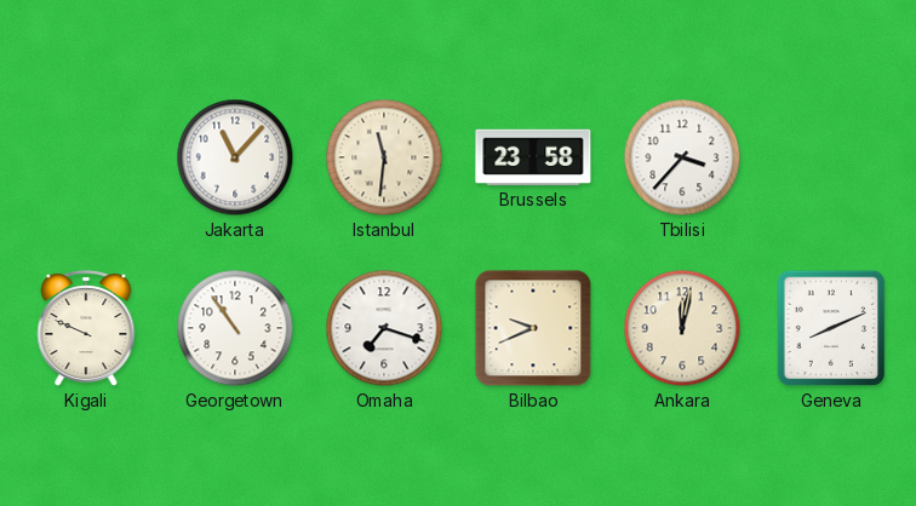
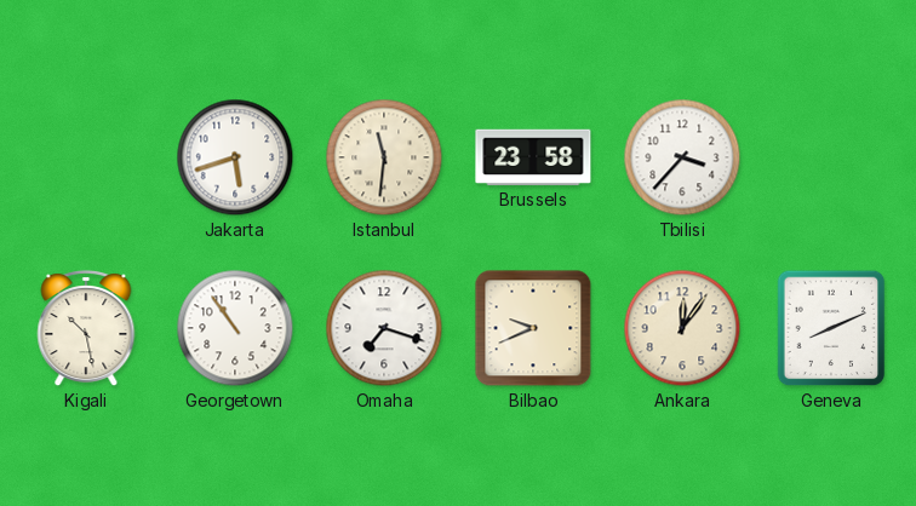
Jakarta: 11:07 -> 5:42
Kigali: 9:49 -> 10:28
Ankara: 12:02 -> 12:06
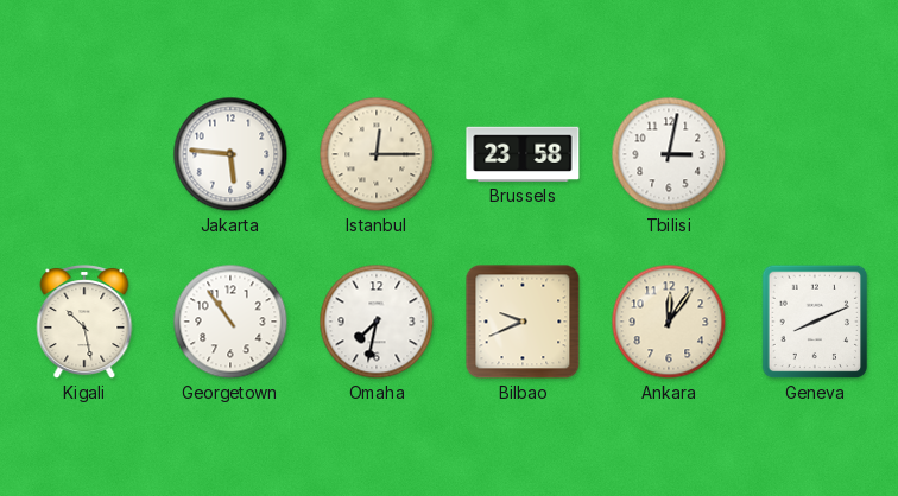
Jakarta: 5:42 -> 5:46
Istanbul: 11:31 -> 12:15
Tbilisi: 3:37 -> 3:02
Omaha: 7:18 -> 7:32
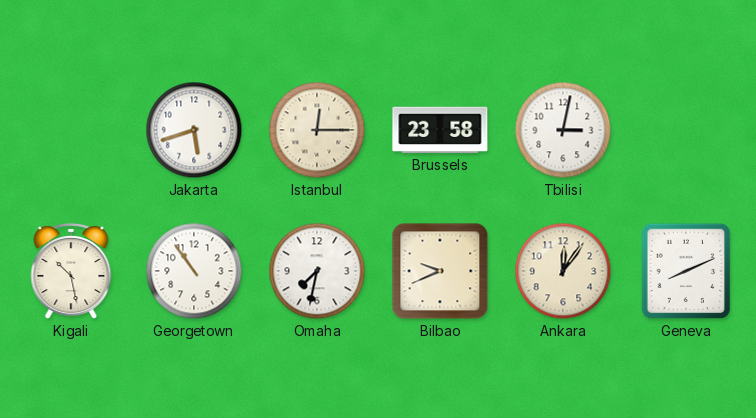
Jakarta: 5:46 -> 5:42
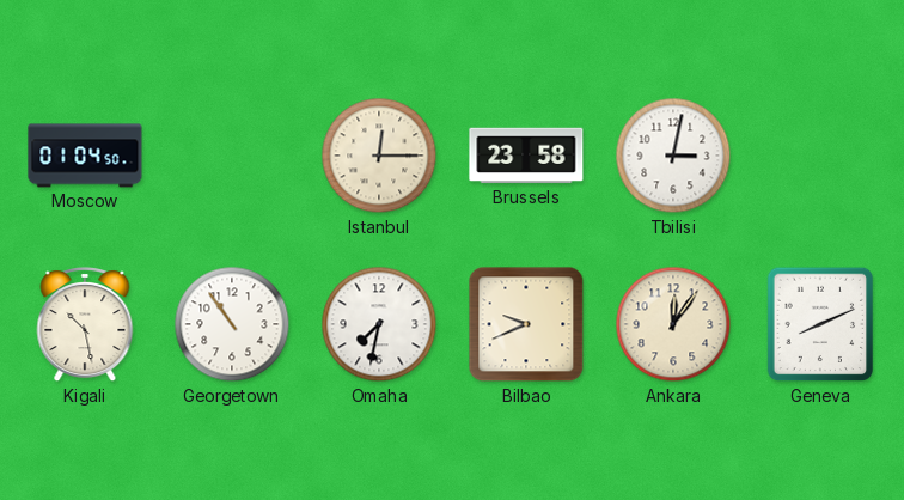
Moscow: none -> 01:04
Jakarta: 5:42 -> none
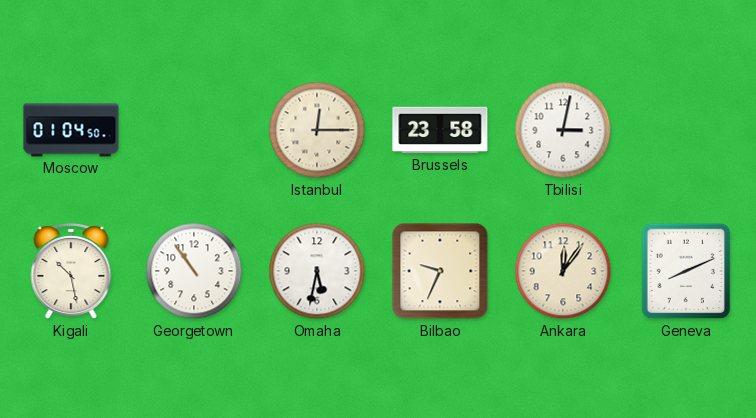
Omaha: 7:32 -> 5:32
Bilbao: 9:41 -> 9:34
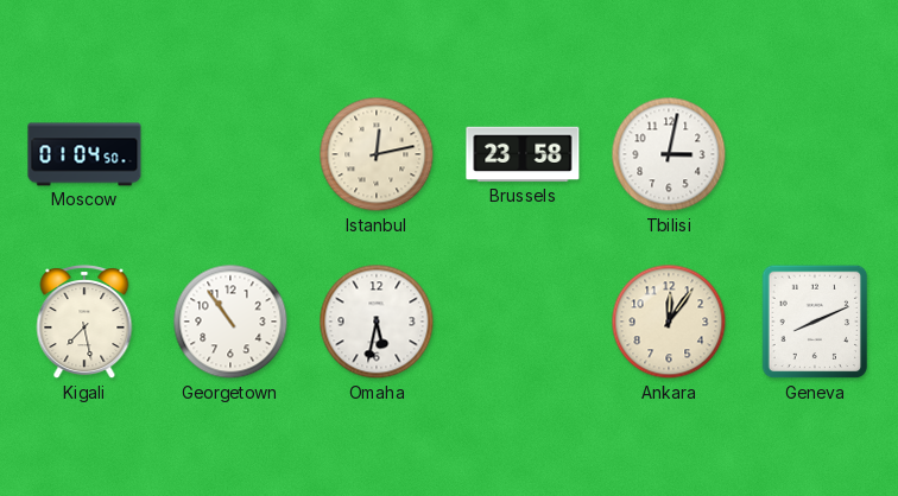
Istanbul: 12:15 -> 12:13
Kigali: 10:28 -> 7:28
Bilbao: 9:34 -> none
